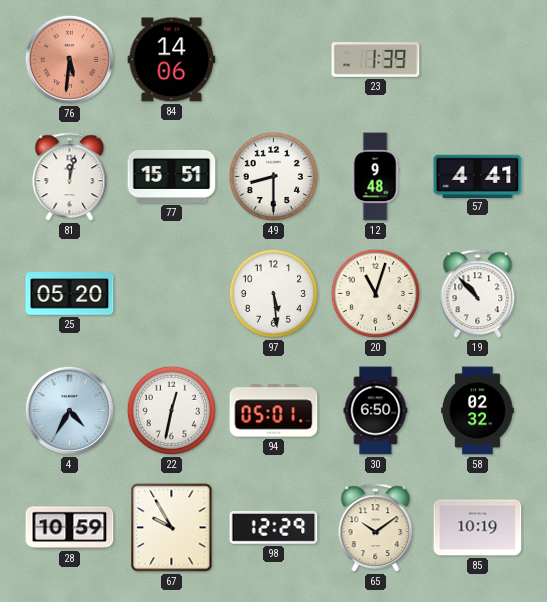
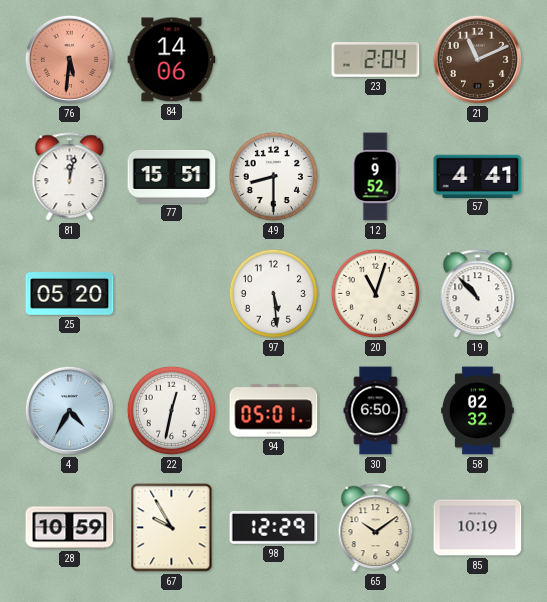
23: 1:39 -> 2:04
21: none -> 11:11
12: 9:48 -> 9:52
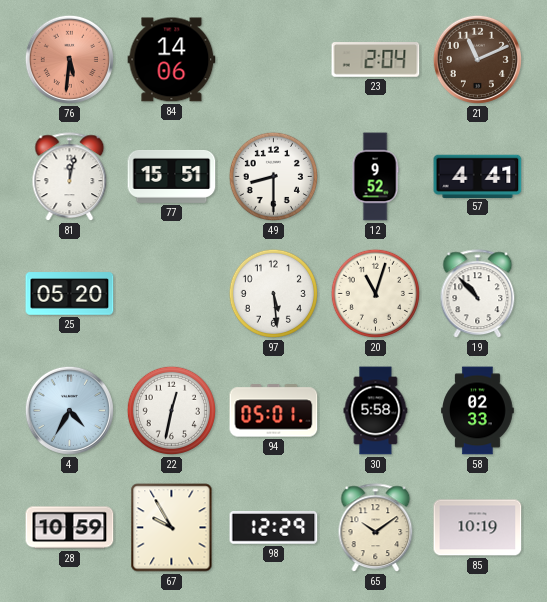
30: 6:50 -> 5:58
58: 02:32 -> 02:33
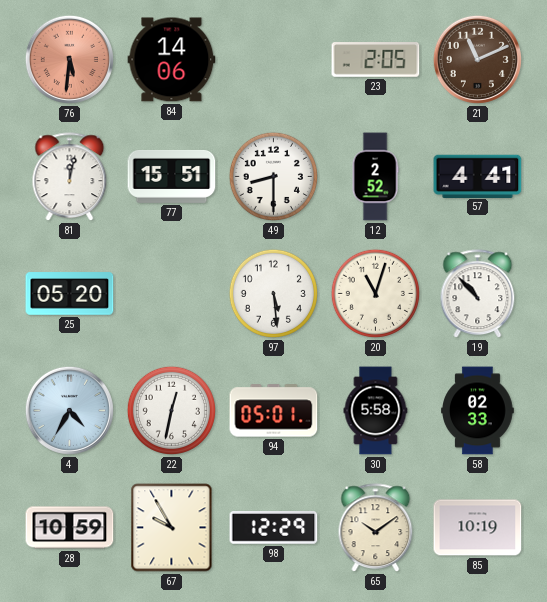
23: 2:04 -> 2:05
12: 9:52 -> 2:52
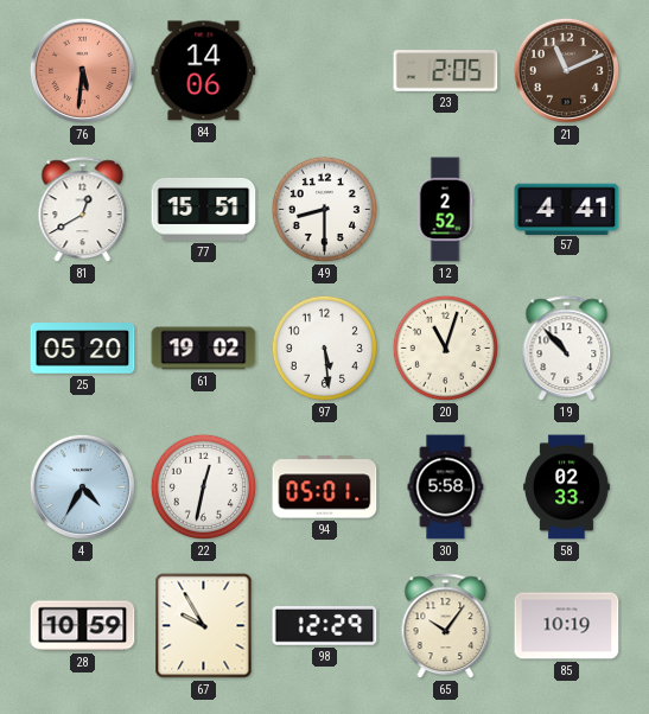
81: 12:02 -> 12:40
61: none -> 19:02
65: 10:09 -> 10:06
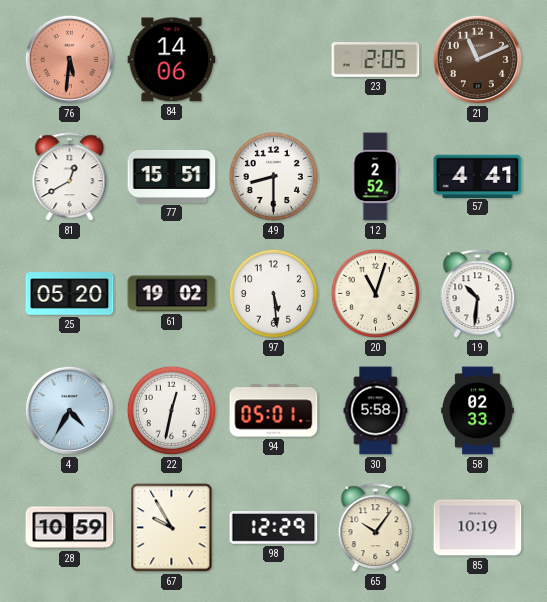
19: 10:53 -> 10:31
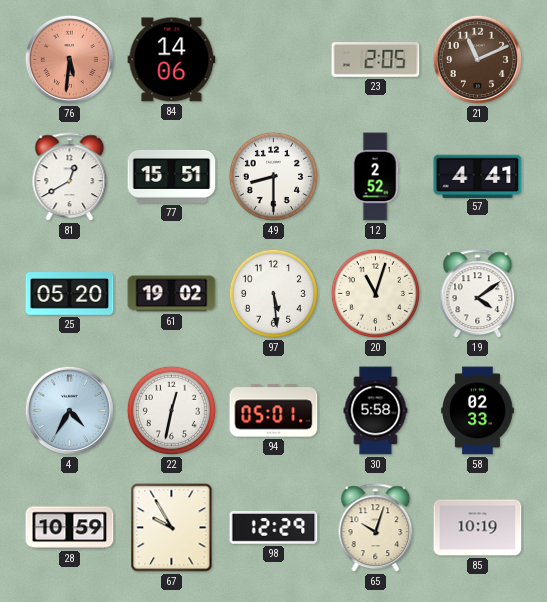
19: 10:31 -> 4:09
65: 10:06 -> 10:03
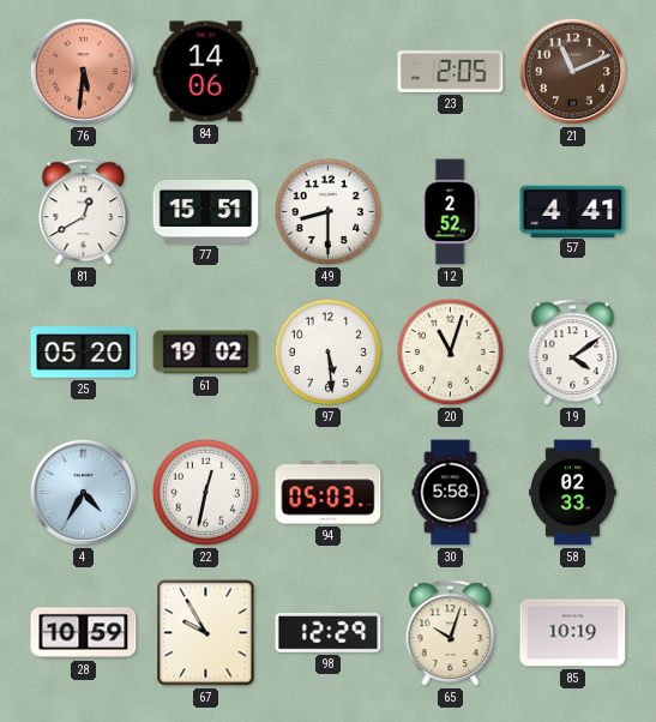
94: 05:01 -> 05:03
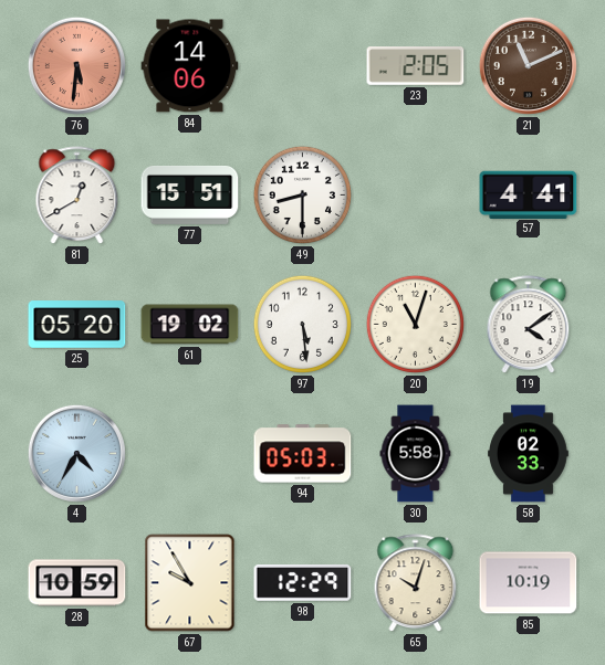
12: 2:52 -> none
22: 12:32 -> none
